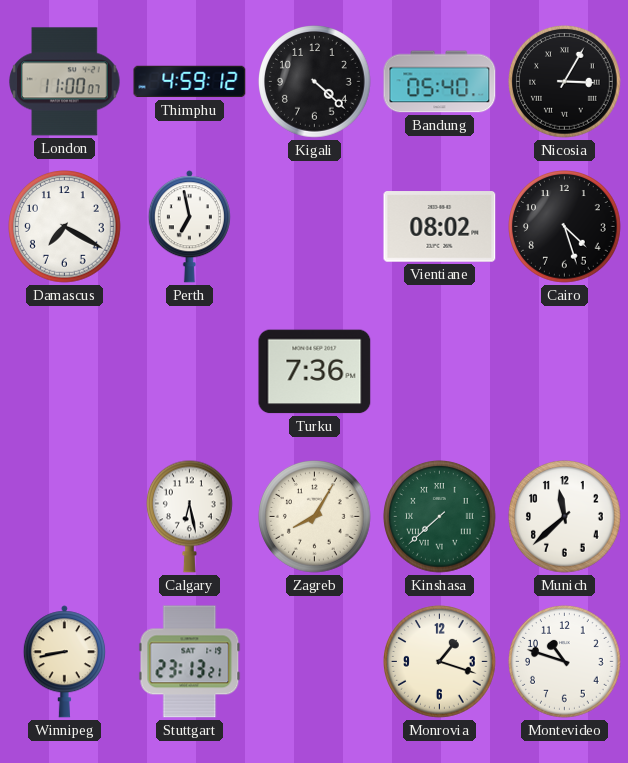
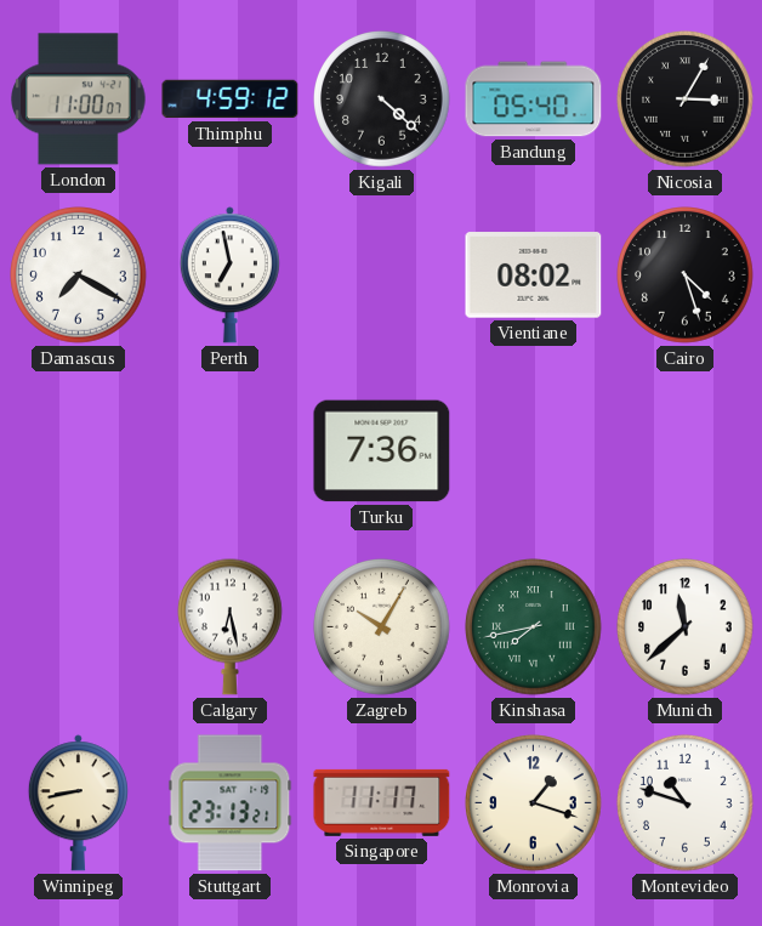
Zagreb: 8:05 -> 10:05
Kinshasa: 7:38 -> 7:43
Singapore: none -> 11:17
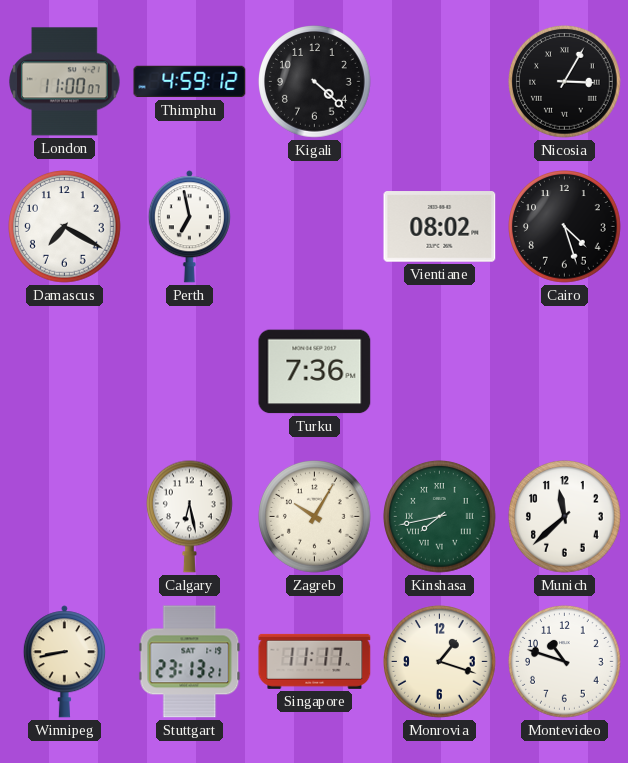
Bandung: 05:40 -> none
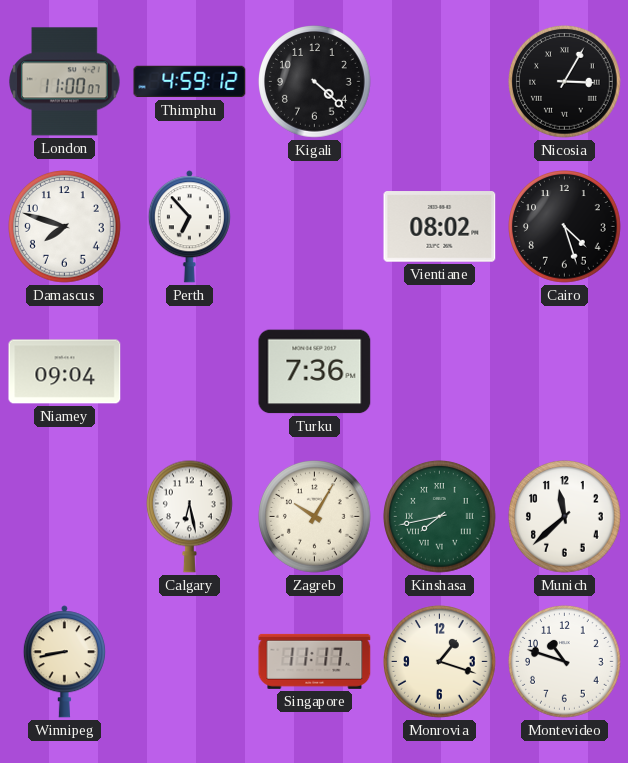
Damascus: 7:20 -> 7:48
Perth: 6:58 -> 6:53
Niamey: none -> 09:04
Stuttgart: 23:13 -> none
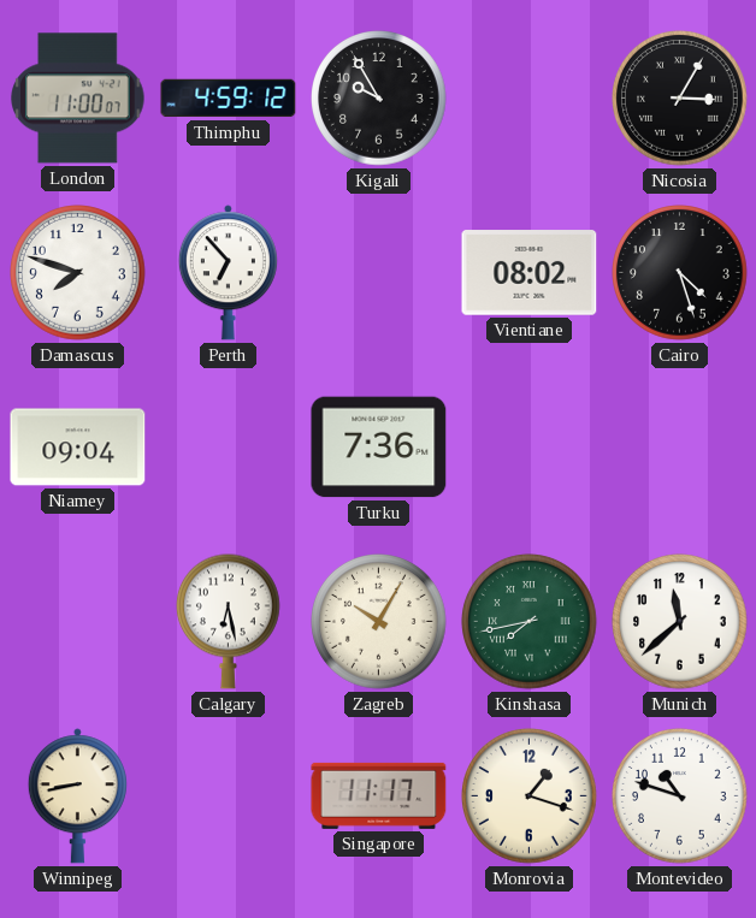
Kigali: 4:22 -> 9:55
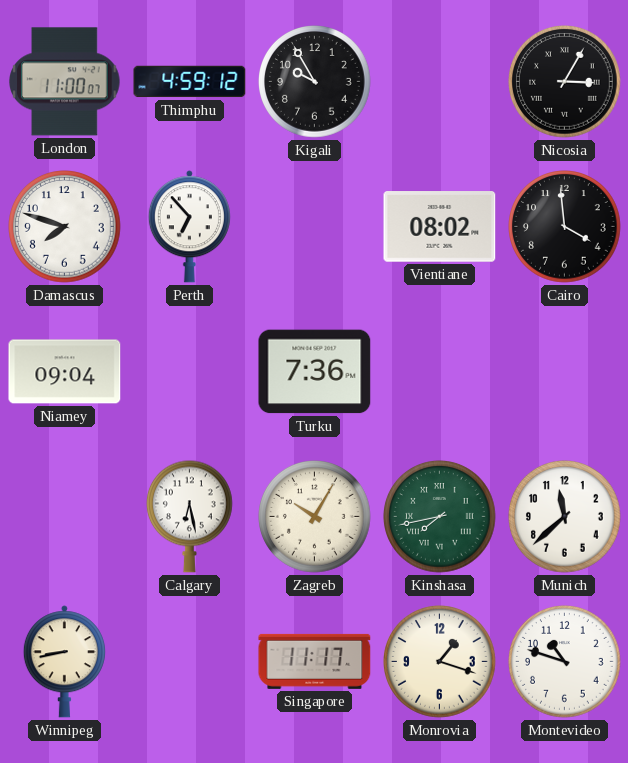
Cairo: 4:27 -> 3:59
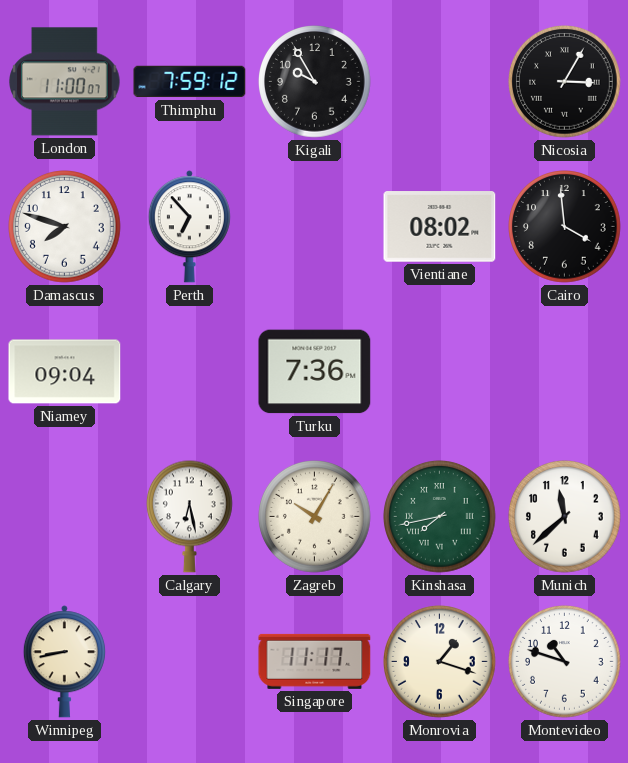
Thimphu: 4:59 -> 7:59
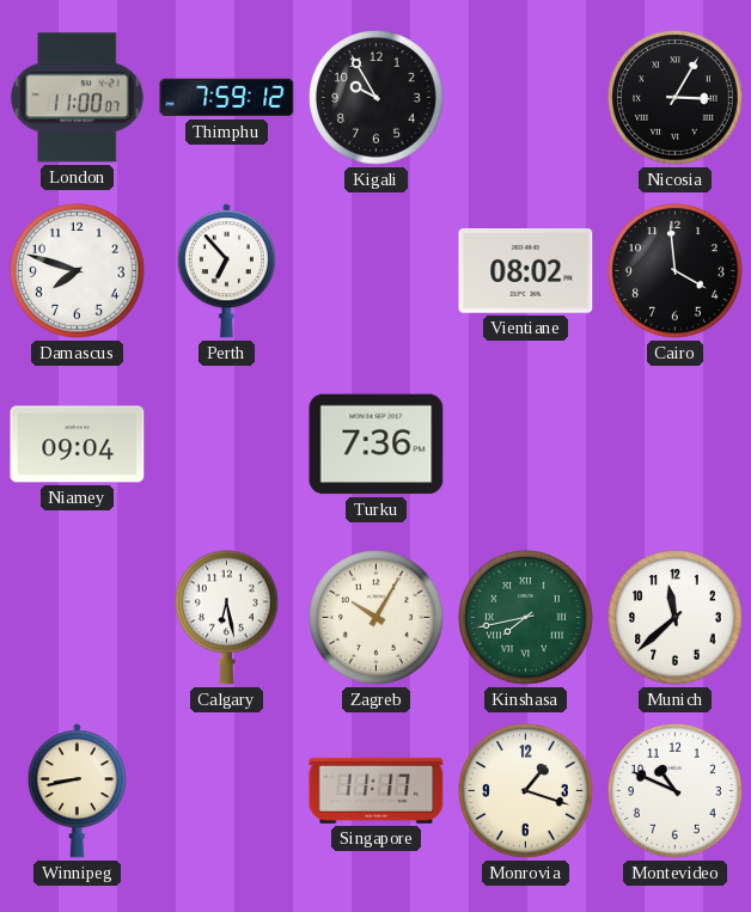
Montevideo: 10:48 -> 10:49
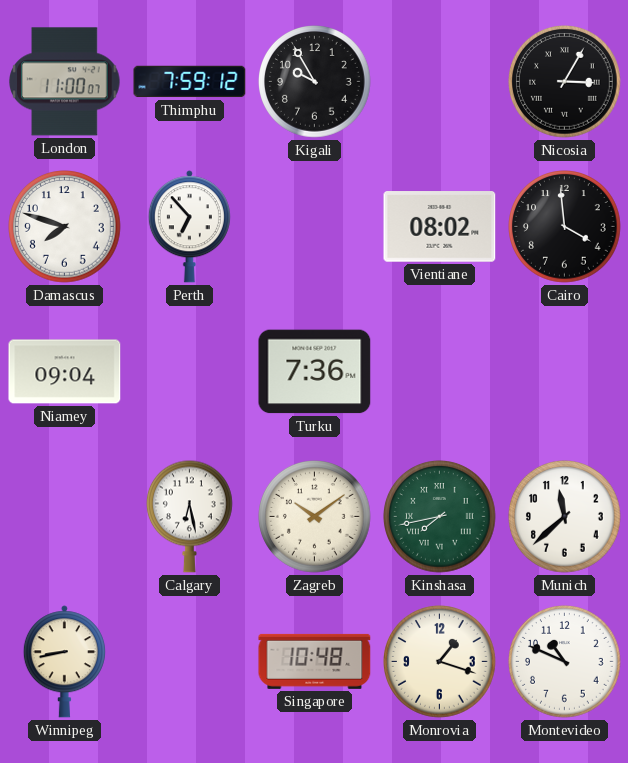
Zagreb: 10:05 -> 10:09
Singapore: 11:17 -> 10:48
